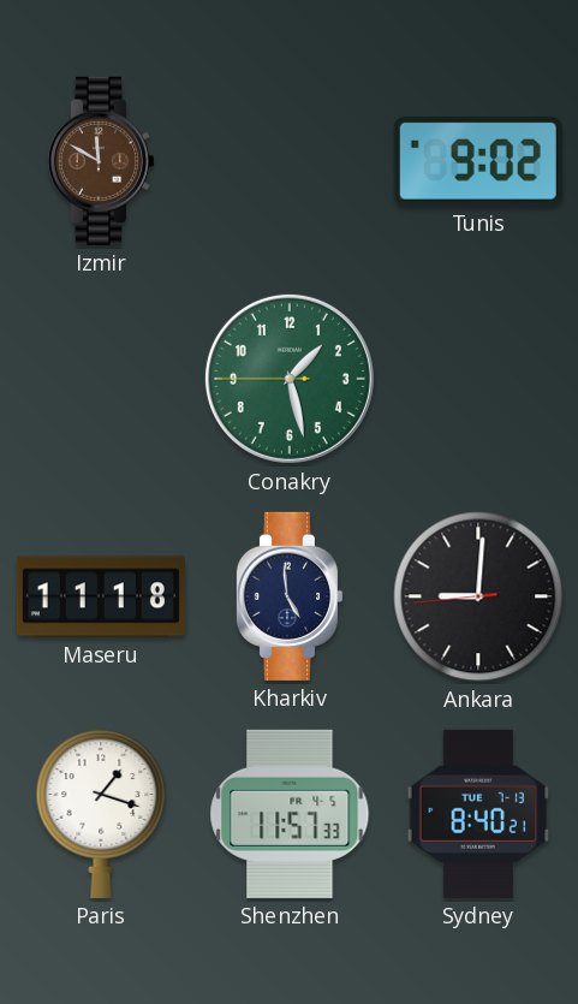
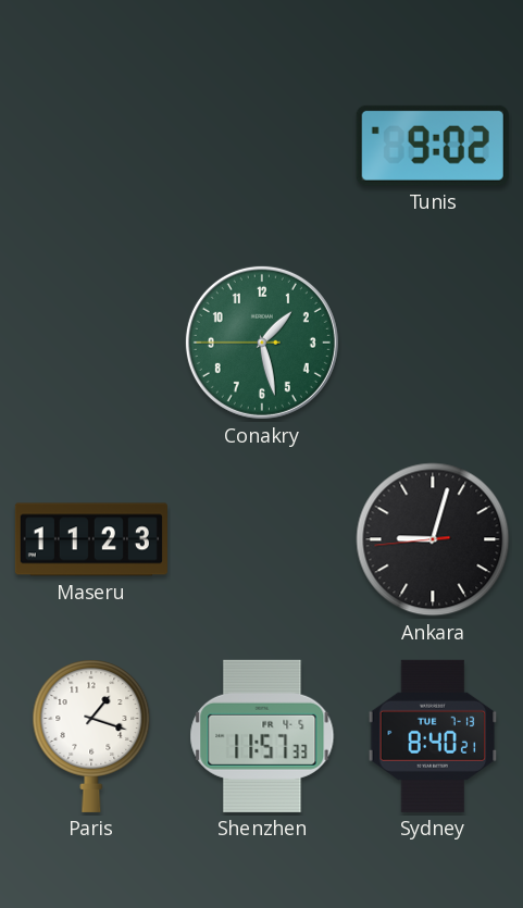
Izmir: 11:50 -> none
Maseru: 11:18 -> 11:23
Kharkiv: 4:59 -> none
Ankara: 9:00 -> 9:02
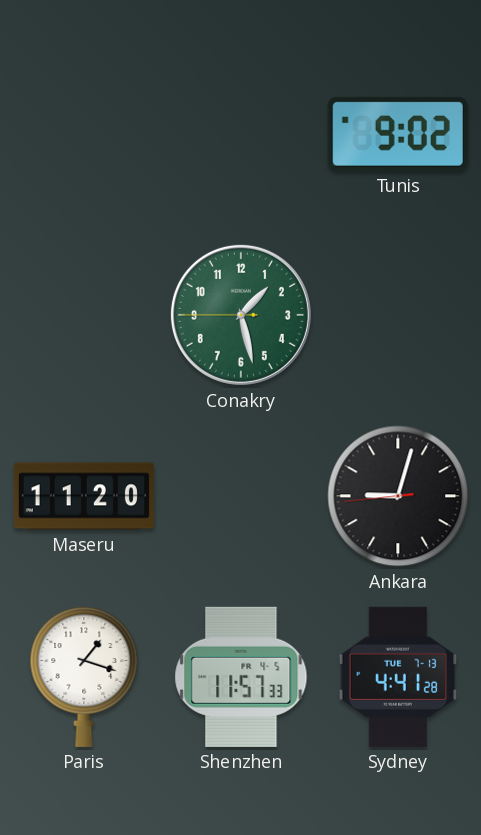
Maseru: 11:23 -> 11:20
Sydney: 8:40 -> 4:41
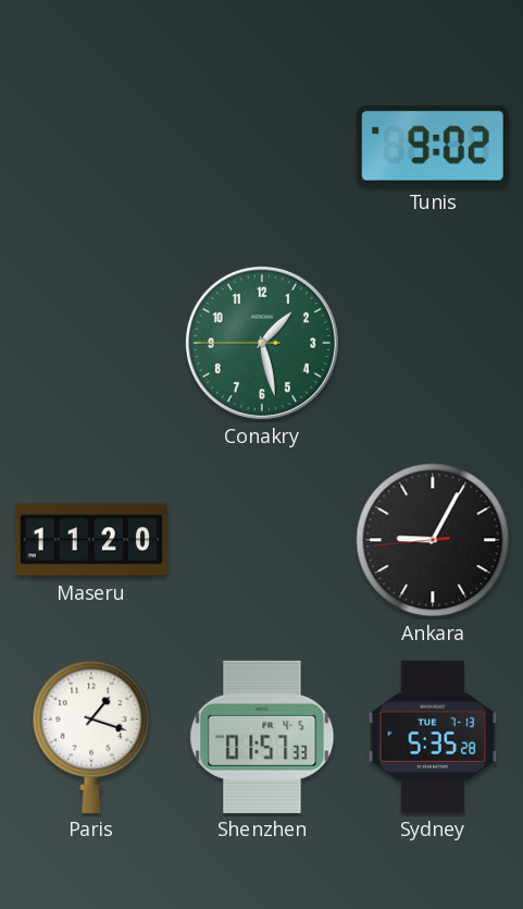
Ankara: 9:02 -> 9:04
Shenzhen: 11:57 -> 01:57
Sydney: 4:41 -> 5:35
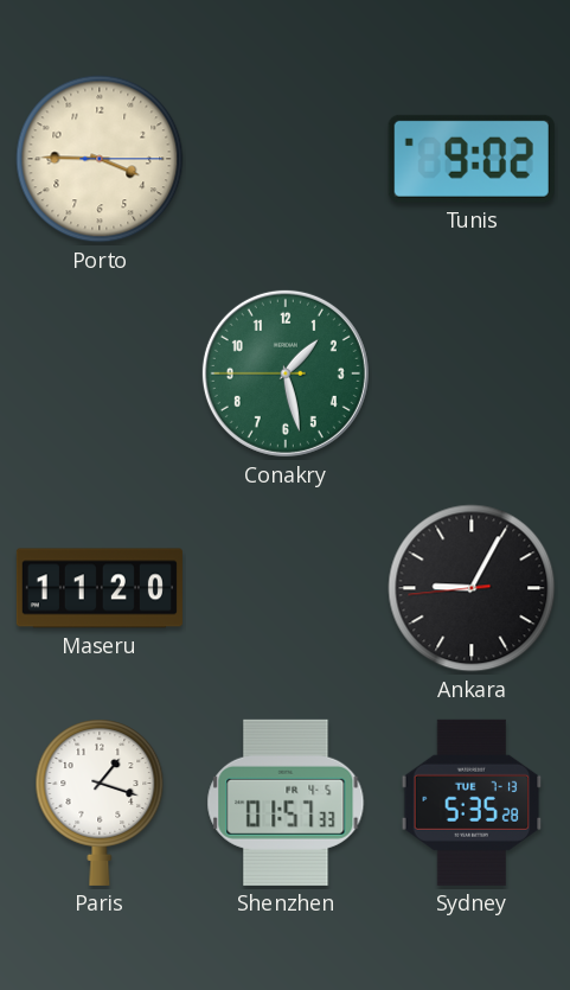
Porto: none -> 3:45
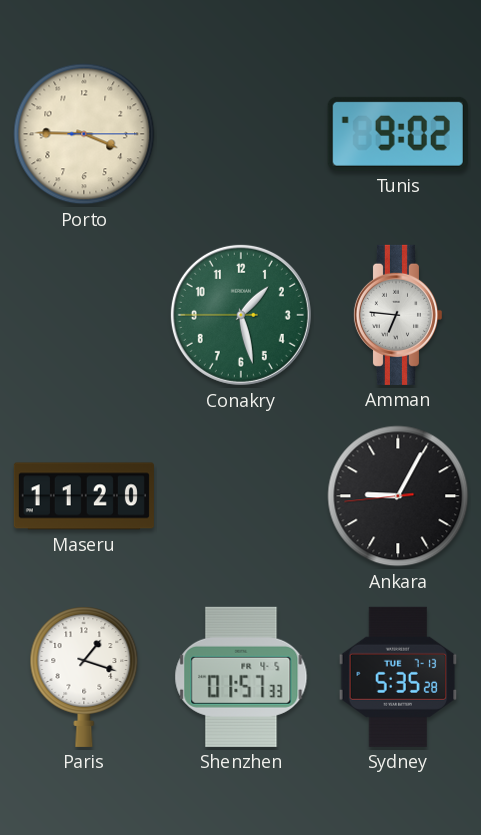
Amman: none -> 6:46
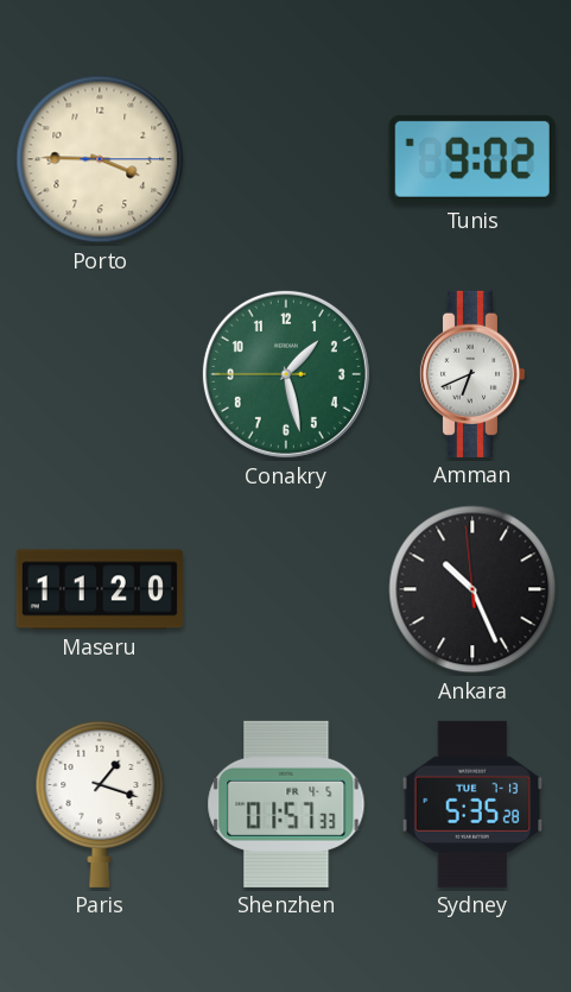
Amman: 6:46 -> 6:41
Ankara: 9:04 -> 10:25
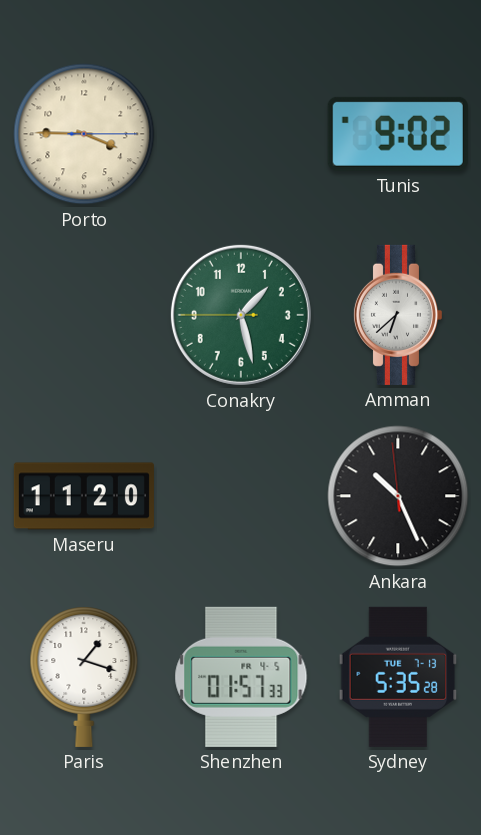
Amman: 6:41 -> 6:38
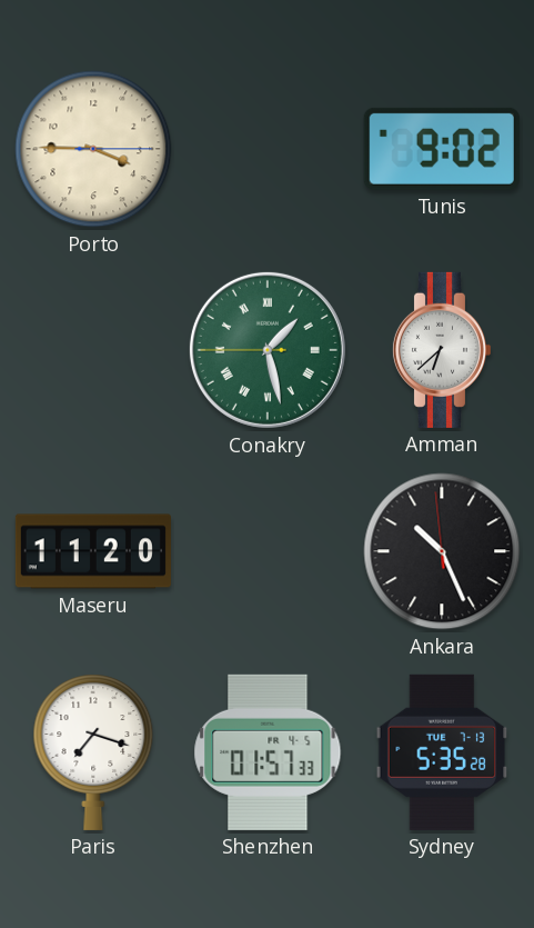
Conakry numerals: Arabic -> Roman
Paris: 1:18 -> 7:18
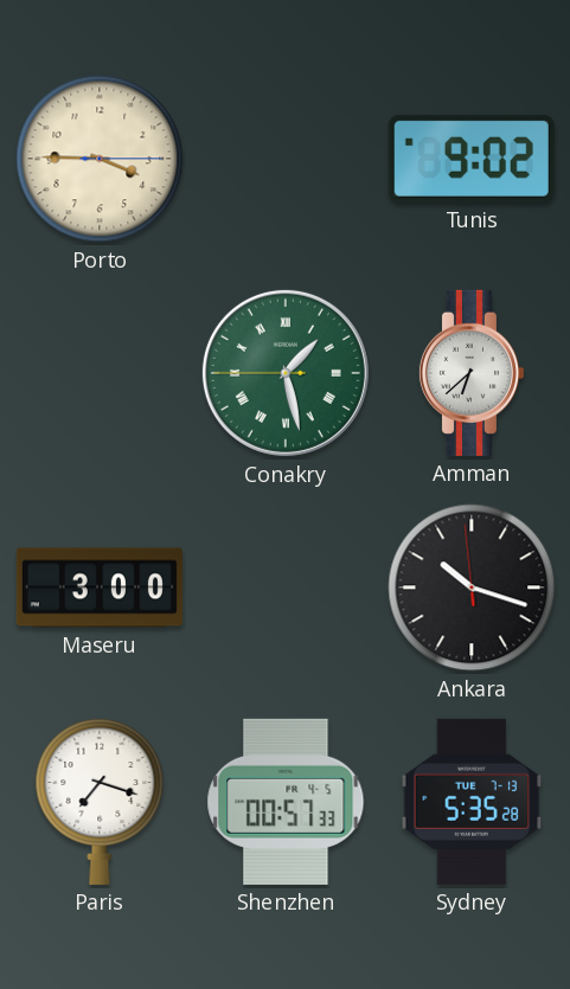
Maseru: 11:20 -> 3:00
Ankara: 10:25 -> 10:17
Shenzhen: 01:57 -> 00:57
